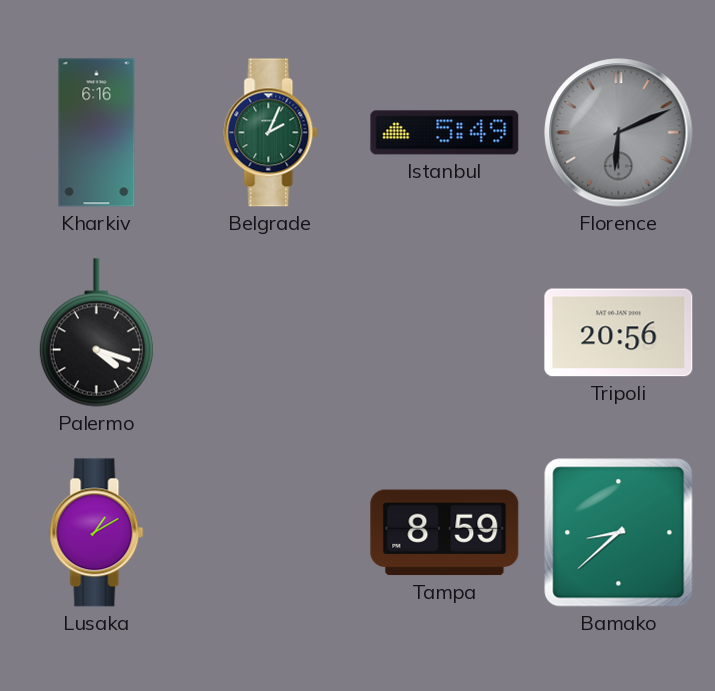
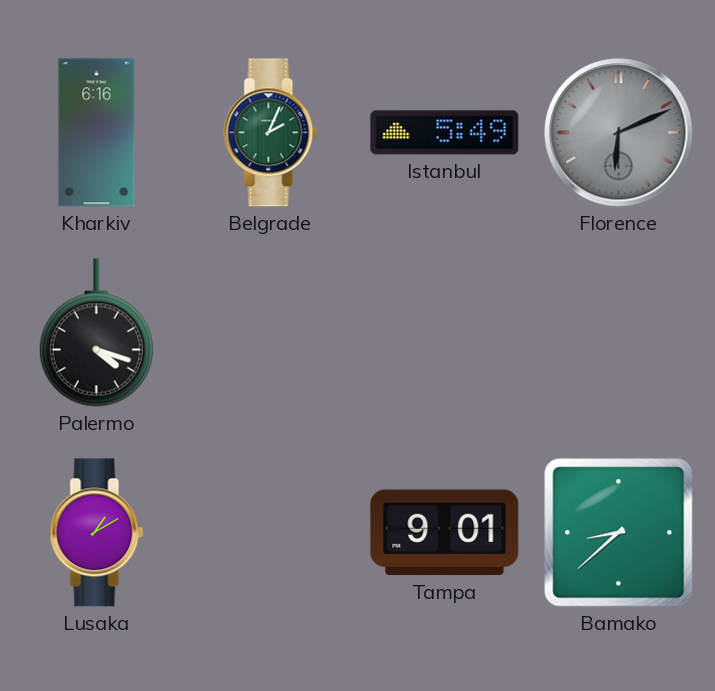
Tripoli: 20:56 -> none
Tampa: 8:59 -> 9:01
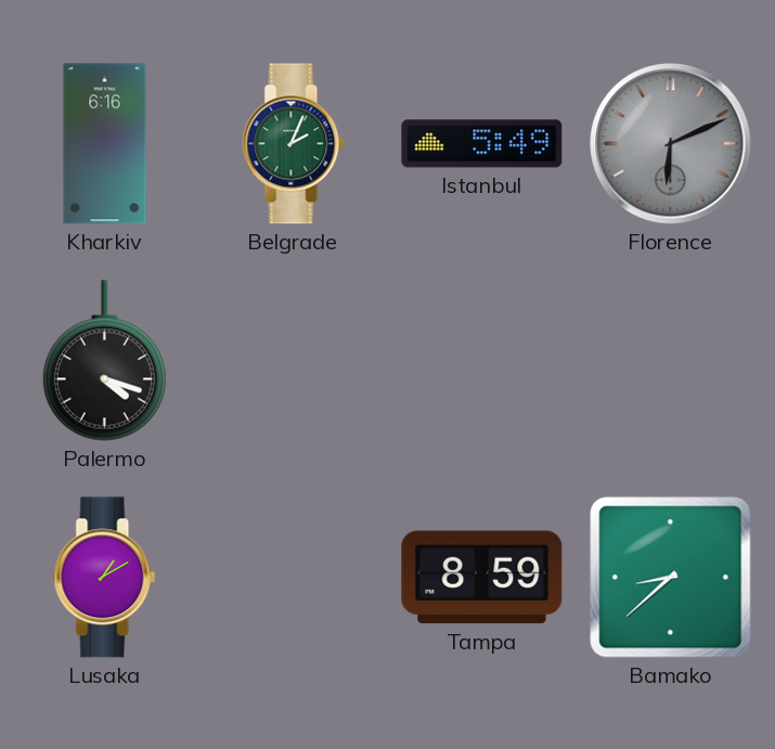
Tampa: 9:01 -> 8:59
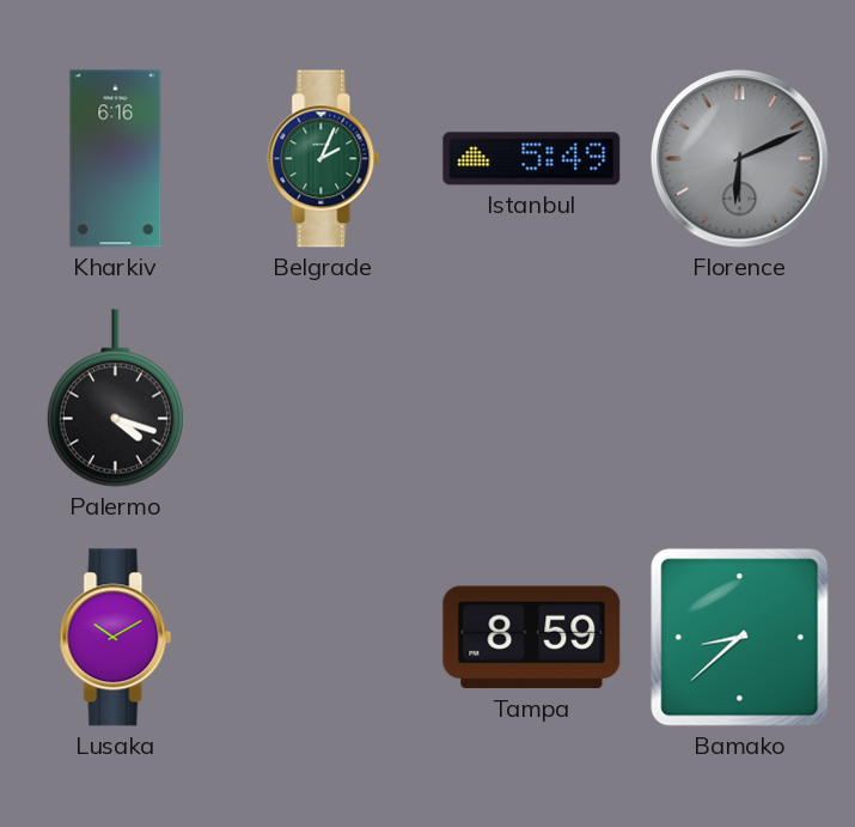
Lusaka: 1:10 -> 10:10
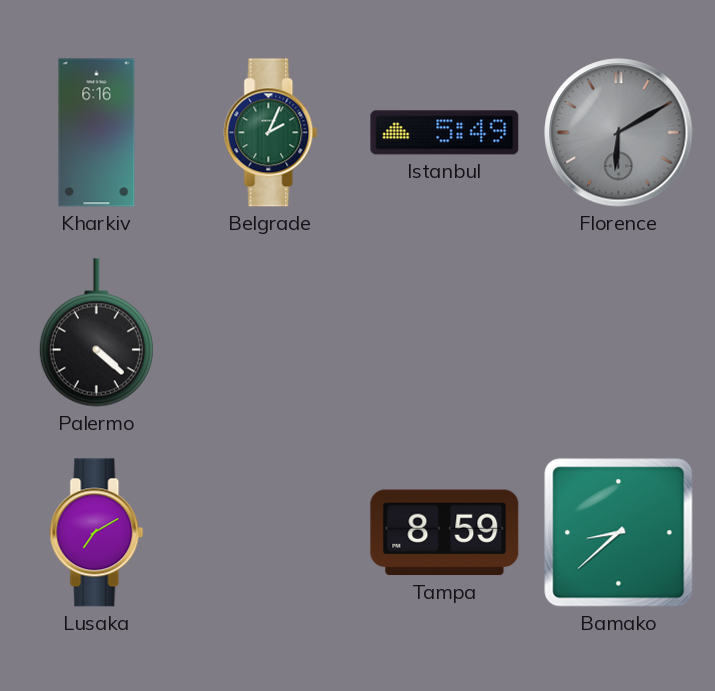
Florence: 6:11 -> 6:10
Palermo: 4:18 -> 4:22
Lusaka: 10:10 -> 7:10
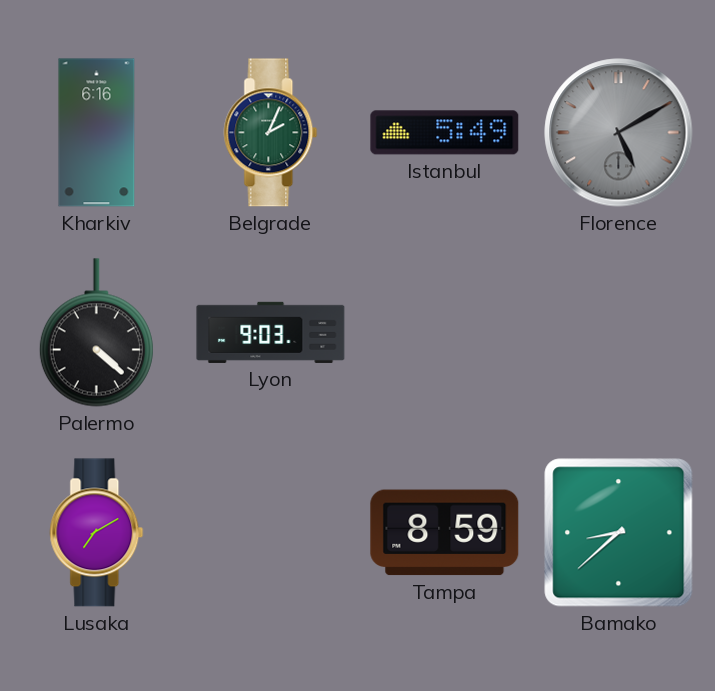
Florence: 6:10 -> 5:10
Lyon: none -> 9:03
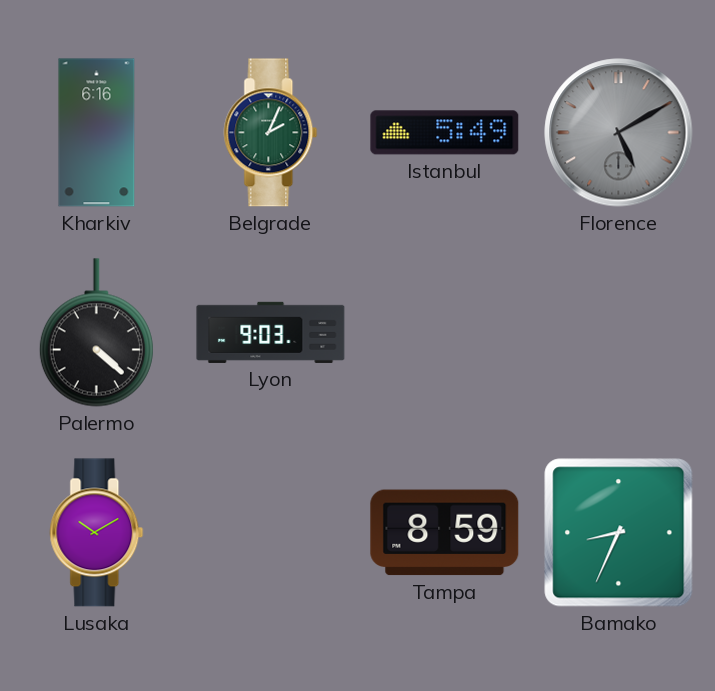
Lusaka: 7:10 -> 10:10
Bamako: 8:38 -> 8:34
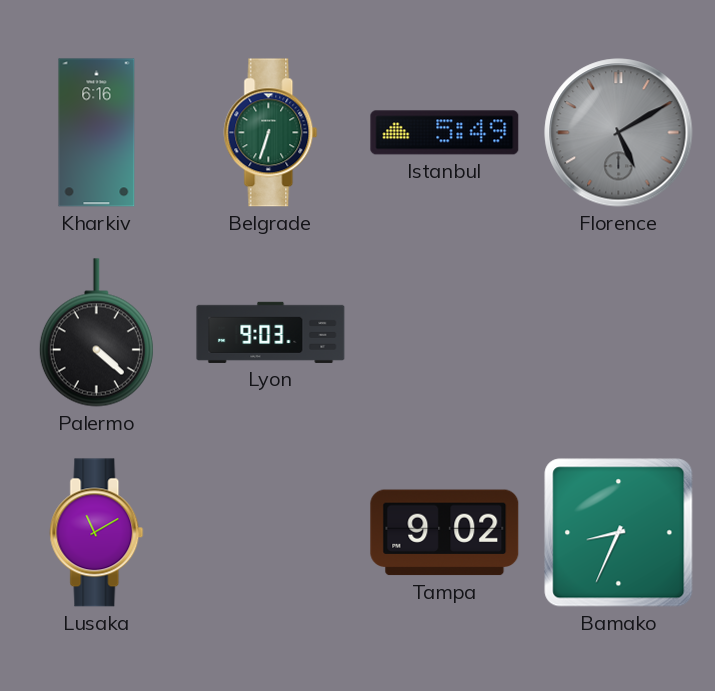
Belgrade: 2:04 -> 6:33
Lusaka: 10:10 -> 11:10
Tampa: 8:59 -> 9:02
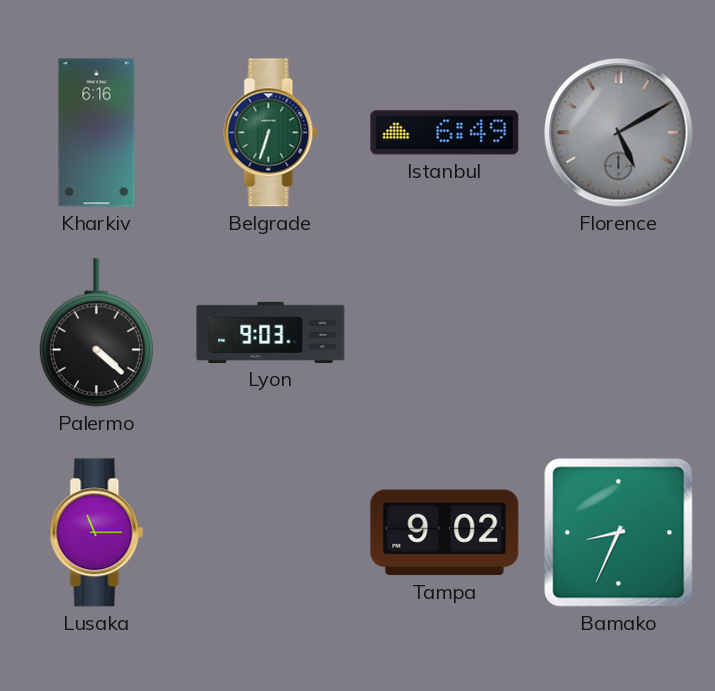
Istanbul: 5:49 -> 6:49
Lusaka: 11:10 -> 11:15
